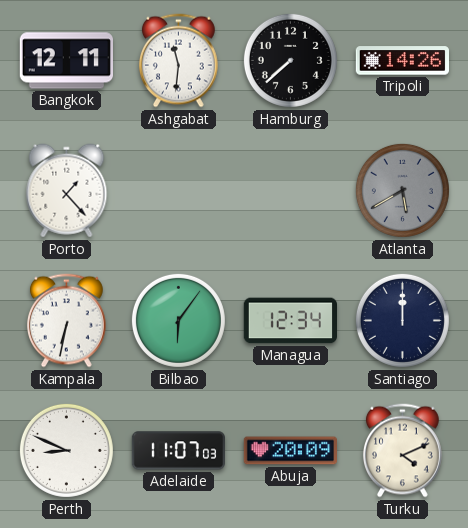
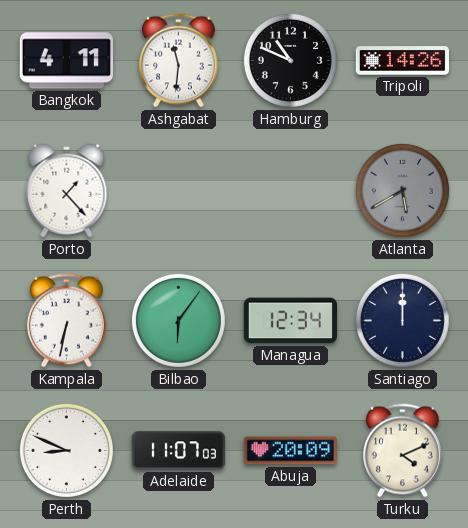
Bangkok: 12:11 -> 4:11
Hamburg: 7:38 -> 10:49
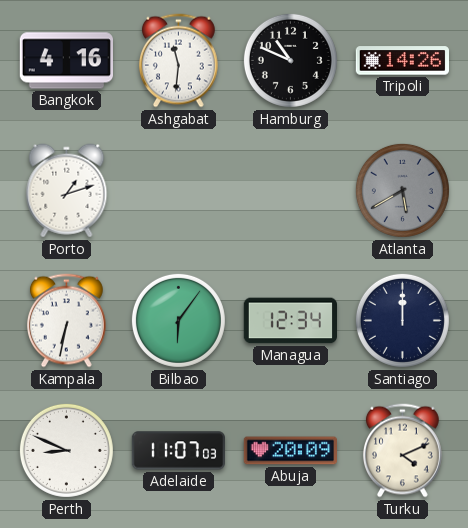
Bangkok: 4:11 -> 4:16
Porto: 1:23 -> 1:12
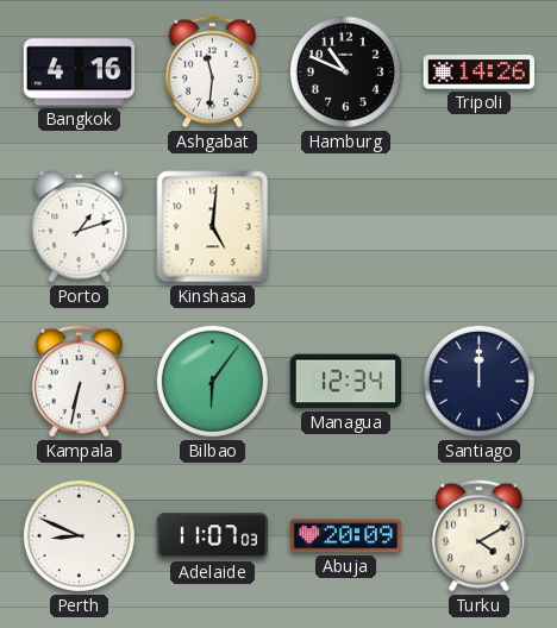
Kinshasa: none -> 5:01
Atlanta: 5:40 -> none
Turku: 4:11 -> 4:10
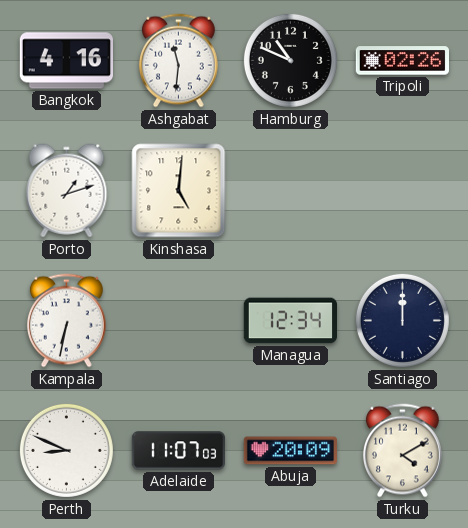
Tripoli: 14:26 -> 02:26
Bilbao: 6:06 -> none
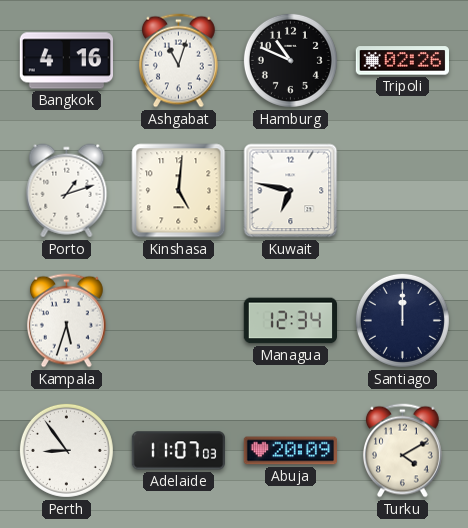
Ashgabat: 11:31 -> 11:03
Kuwait: none -> 6:47
Kampala: 6:32 -> 5:33
Perth: 8:49 -> 8:54
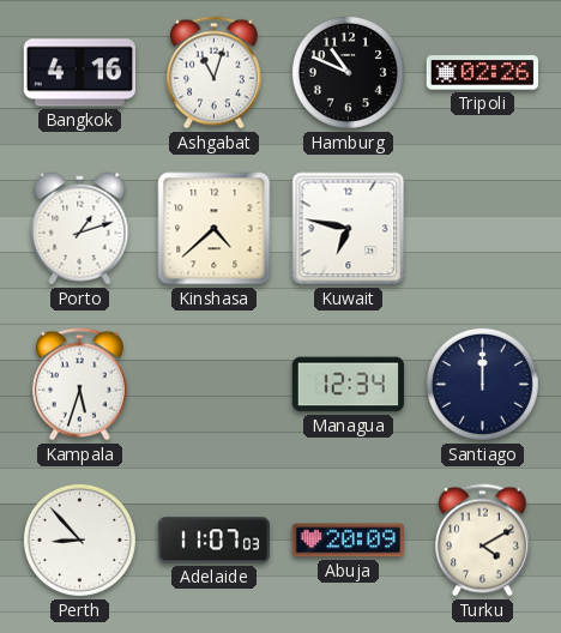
Kinshasa: 5:01 -> 4:38
Perth: 8:54 -> 8:53
